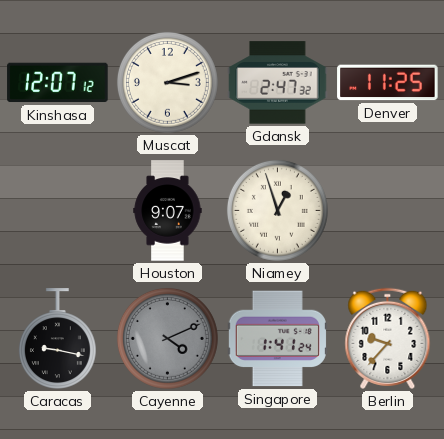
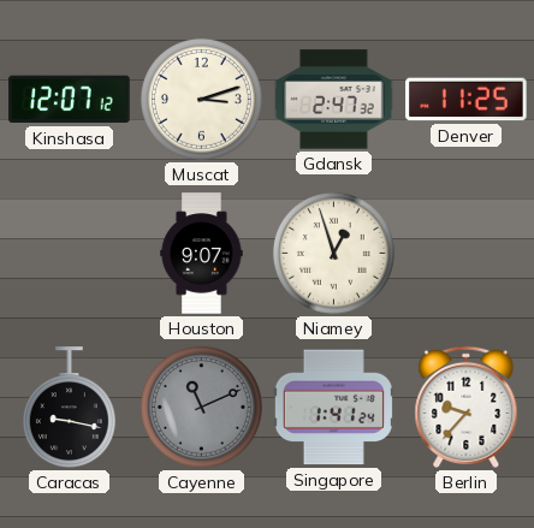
Cayenne: 4:11 -> 11:11
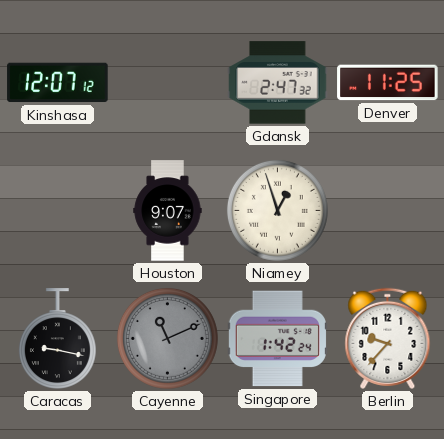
Muscat: 3:12 -> none
Singapore: 1:41 -> 1:42
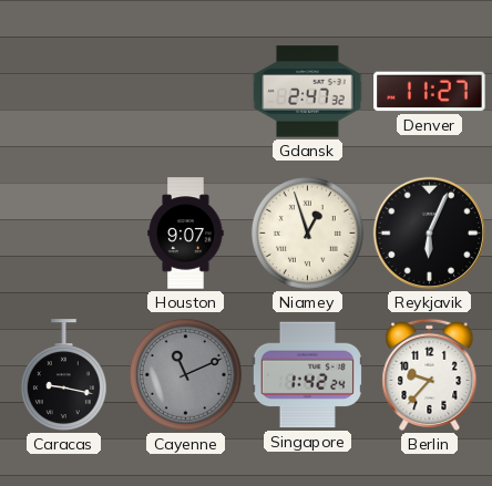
Kinshasa: 12:07 -> none
Denver: 11:25 -> 11:27
Reykjavik: none -> 6:04
